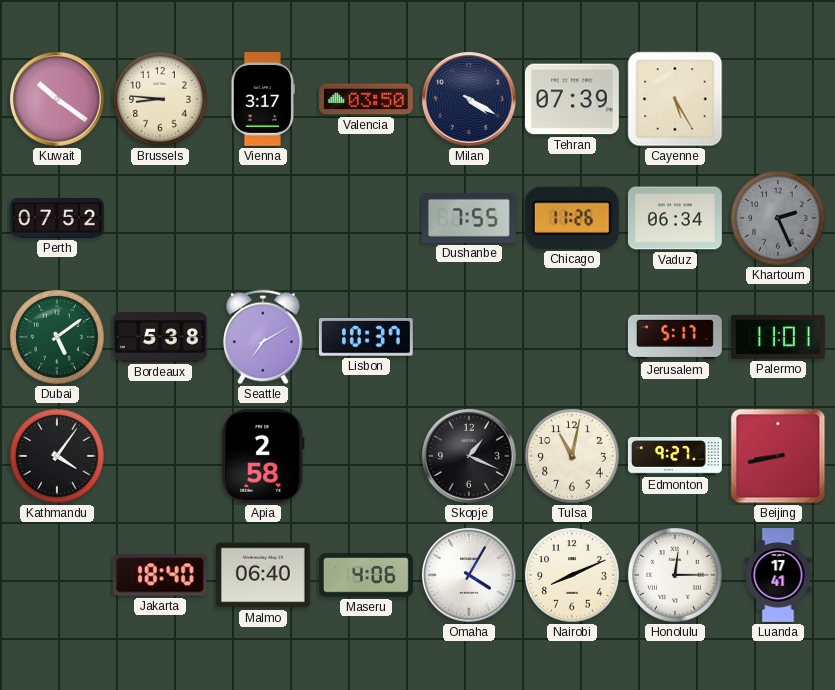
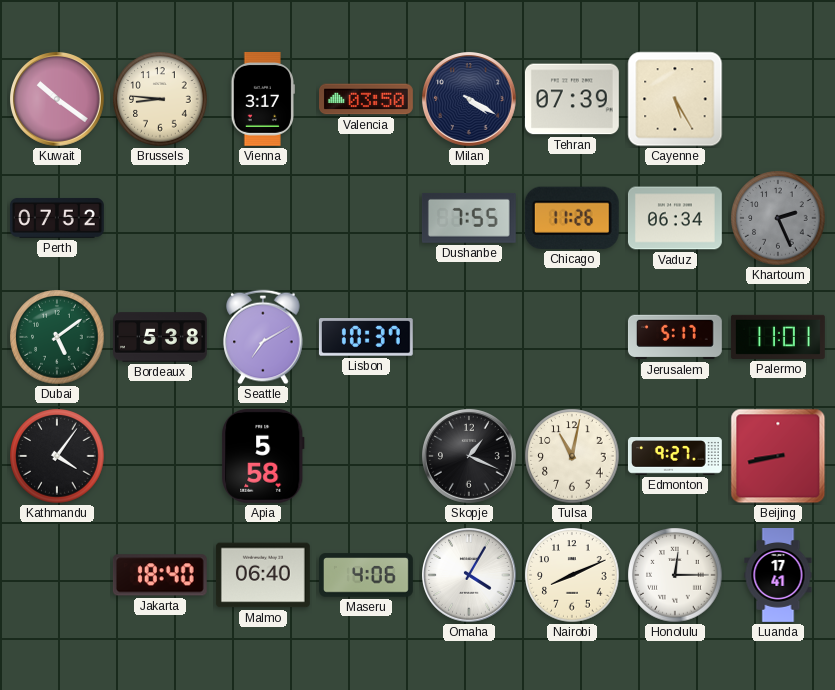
Apia: 2:58 -> 5:58
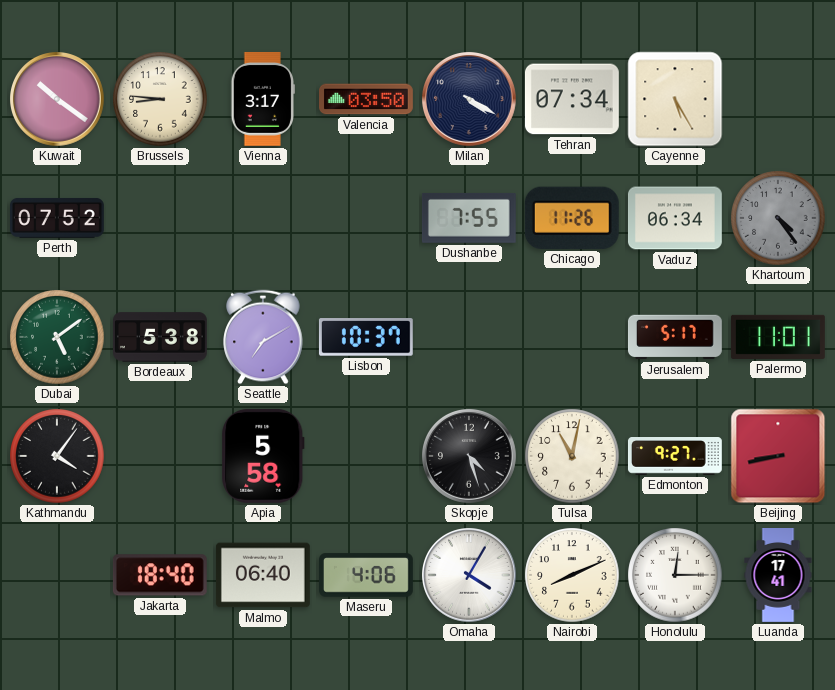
Tehran: 07:39 -> 07:34
Khartoum: 2:26 -> 4:24
Skopje: 1:19 -> 4:27
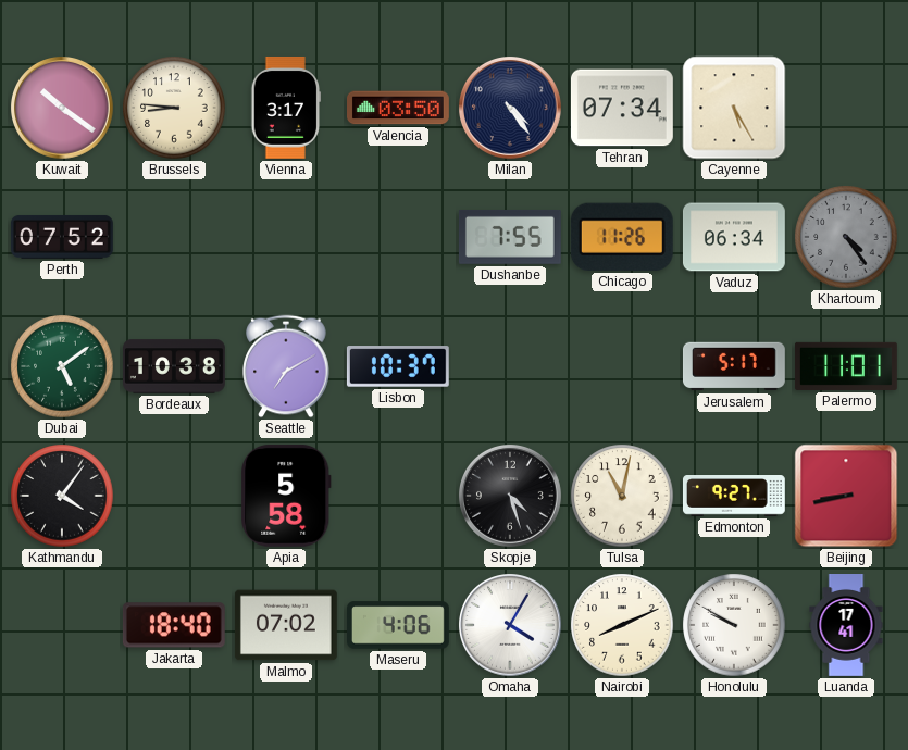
Milan: 4:20 -> 4:24
Bordeaux: 5:38 -> 10:38
Malmo: 06:40 -> 07:02
Honolulu: 12:15 -> 9:50
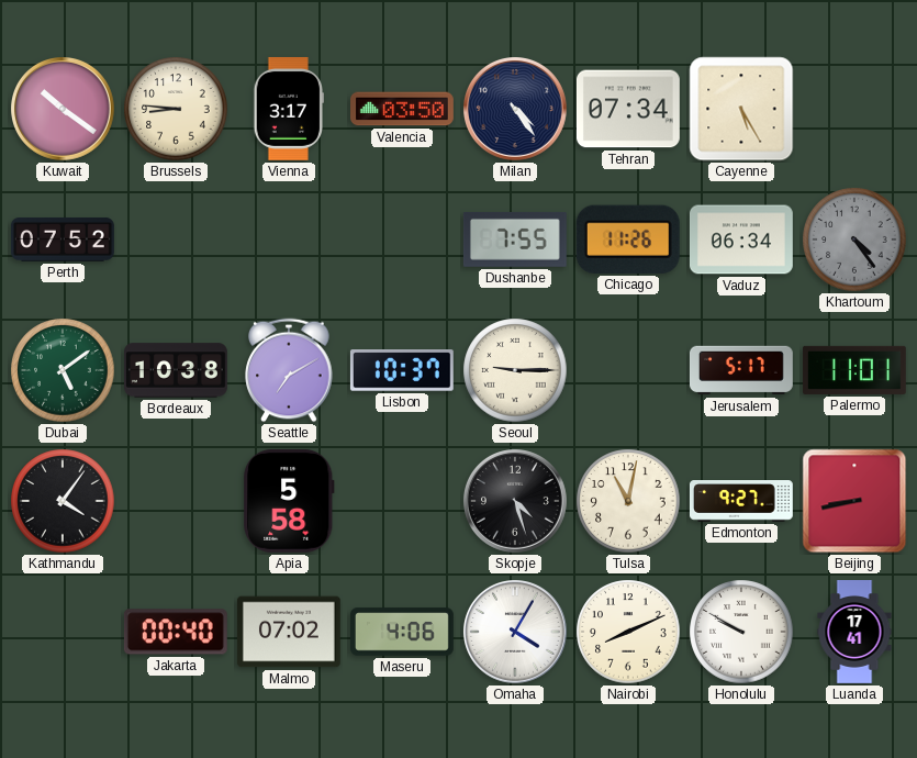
Seoul: none -> 9:15
Jakarta: 18:40 -> 00:40
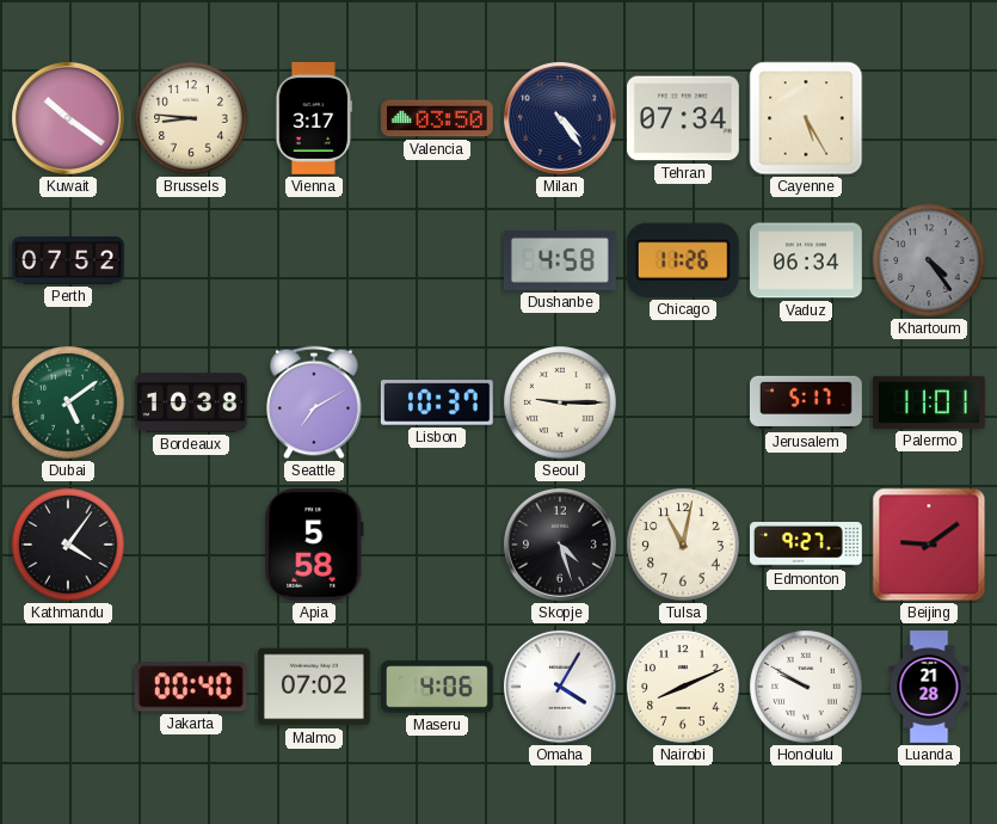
Dushanbe: 7:55 -> 4:58
Beijing: 8:43 -> 9:09
Luanda: 17:41 -> 21:28
